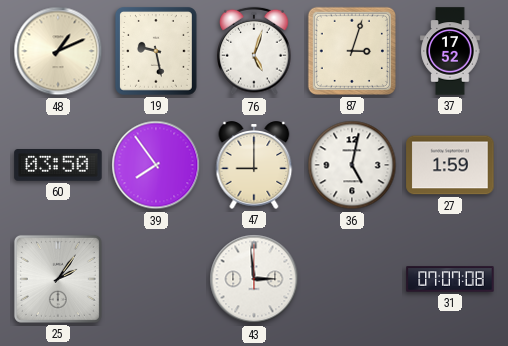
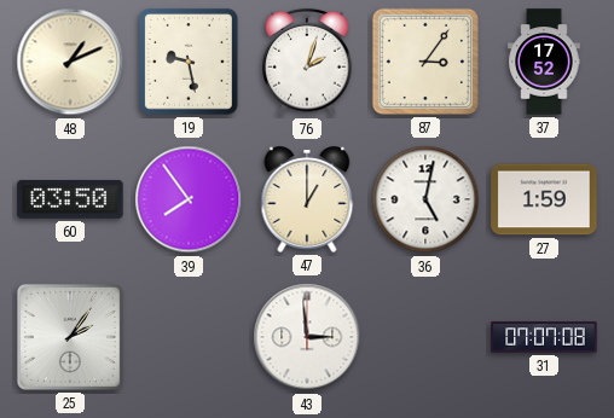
76: 5:03 -> 2:03
87: 3:03 -> 3:06
47: 9:00 -> 1:00
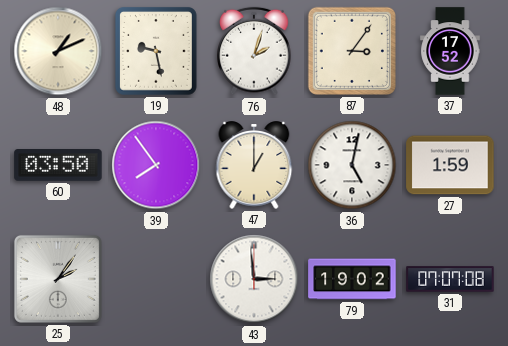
79: none -> 19:02
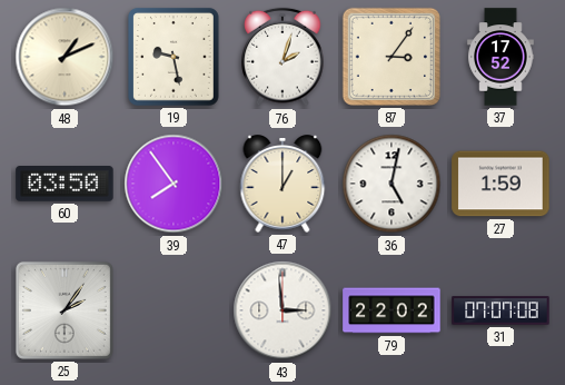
79: 19:02 -> 22:02
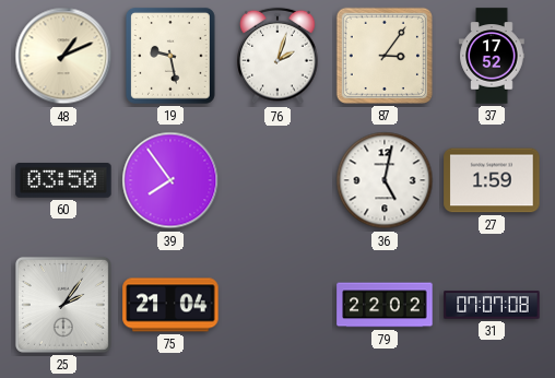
47: 1:00 -> none
75: none -> 21:04
43: 2:59 -> none
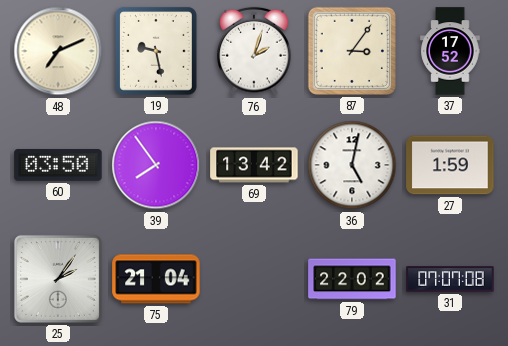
48: 1:11 -> 7:11
69: none -> 13:42
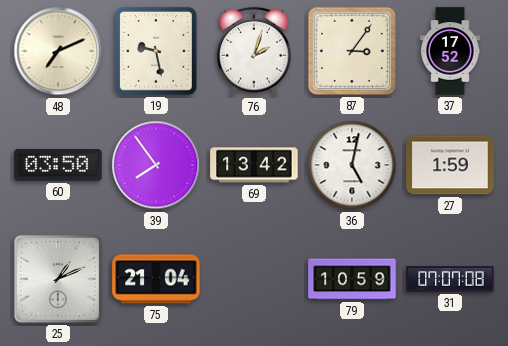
25: 2:06 -> 1:11
79: 22:02 -> 10:59
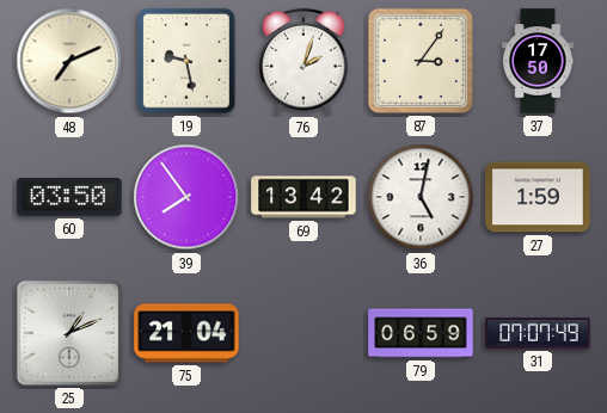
37: 17:52 -> 17:50
79: 10:59 -> 06:59
31: 07:07:08 -> 07:07:49
